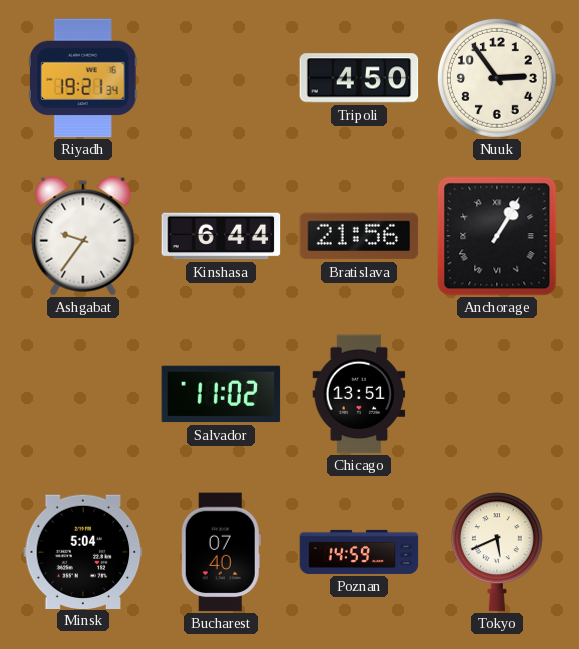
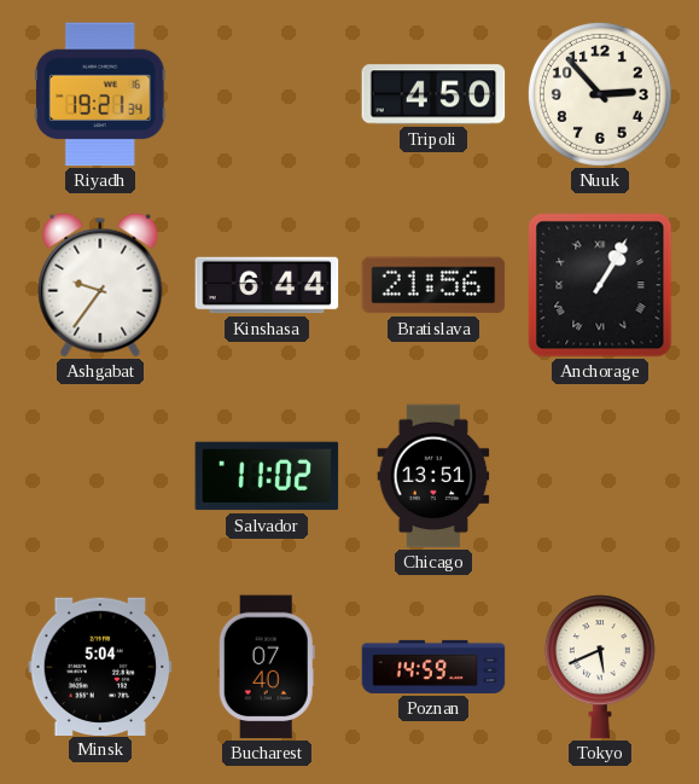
Nuuk: 2:54 -> 2:53
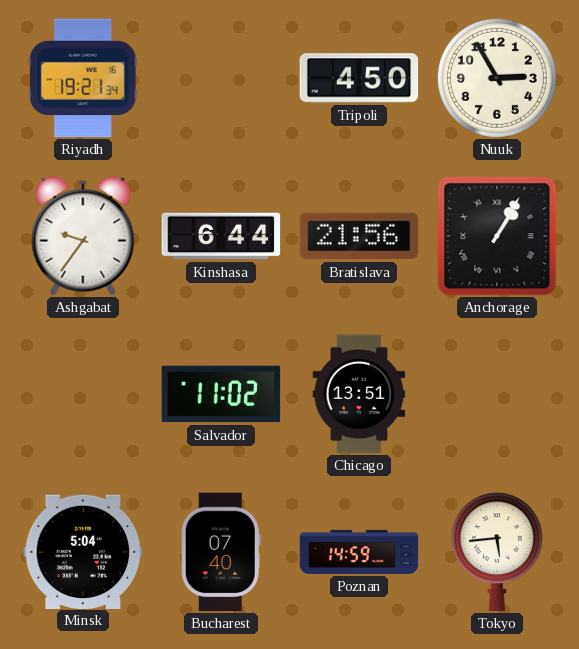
Nuuk: 2:53 -> 2:55
Tokyo: 5:41 -> 5:44
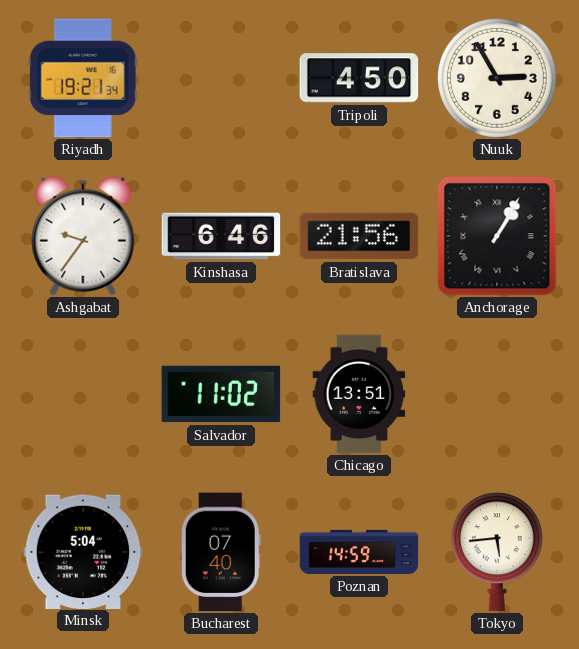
Kinshasa: 6:44 -> 6:46
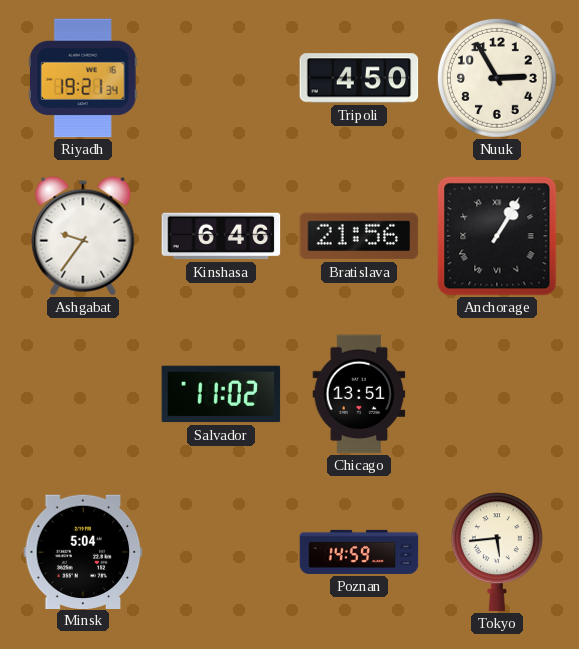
Bucharest: 07:40 -> none
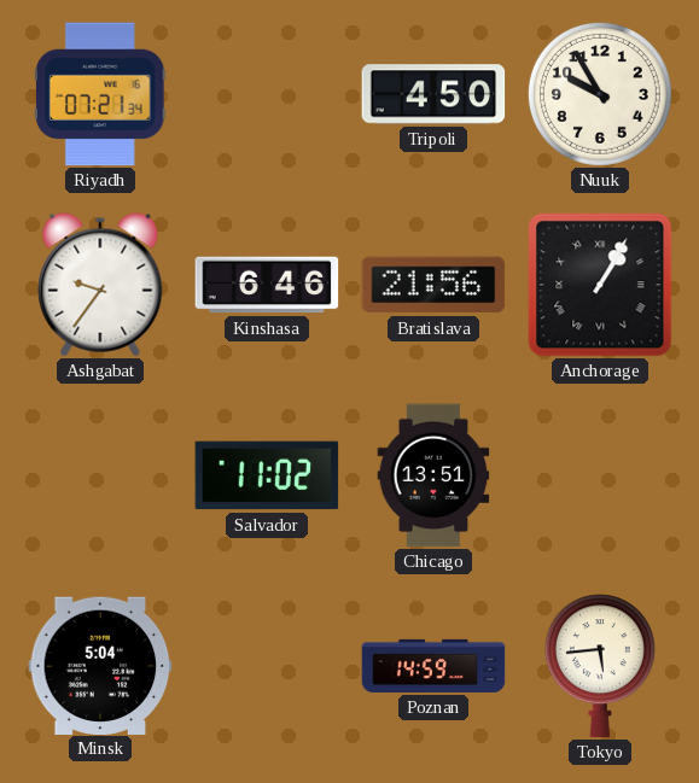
Riyadh: 19:21 -> 07:21
Nuuk: 2:55 -> 9:55
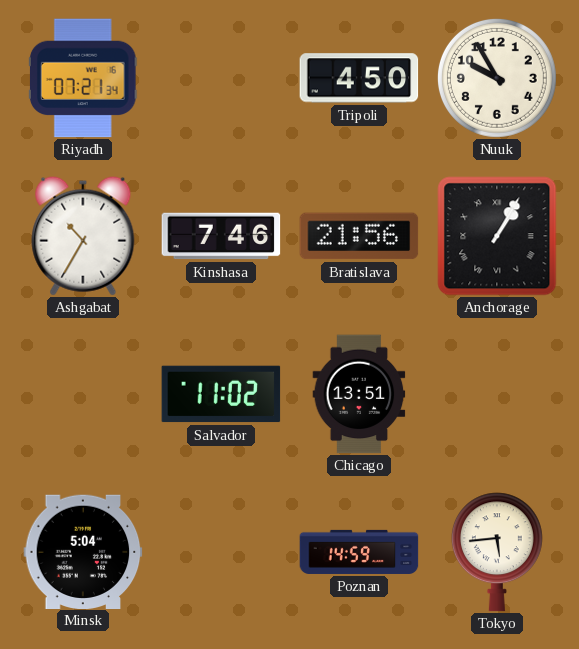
Ashgabat: 9:36 -> 10:35
Kinshasa: 6:46 -> 7:46
